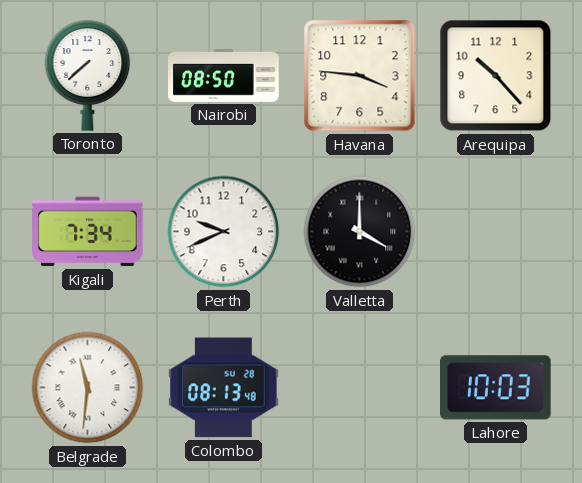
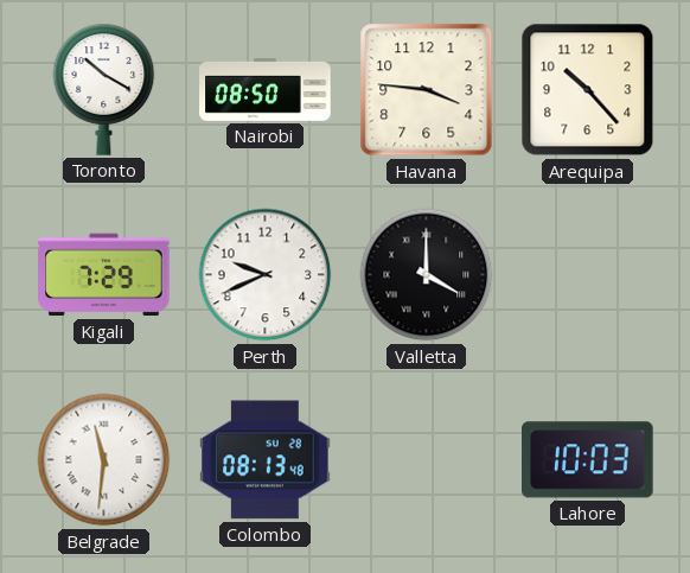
Toronto: 7:38 -> 10:20
Kigali: 7:34 -> 7:29
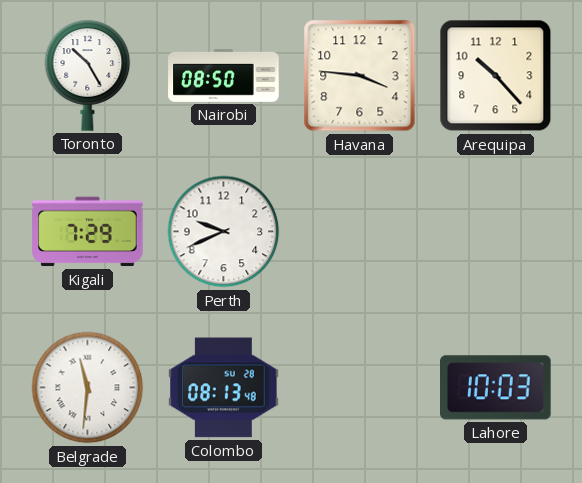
Toronto: 10:20 -> 10:25
Valletta: 4:00 -> none
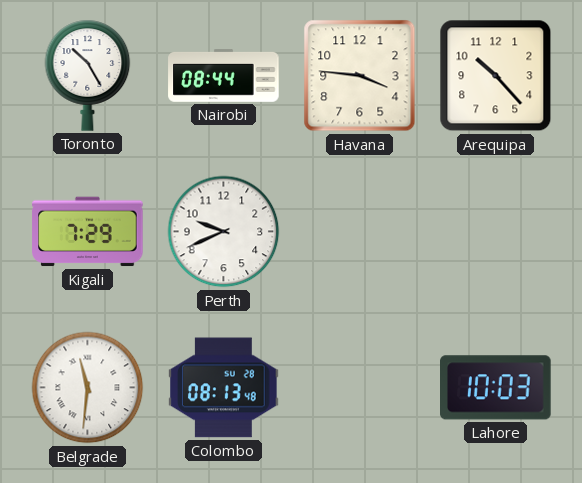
Nairobi: 08:50 -> 08:44
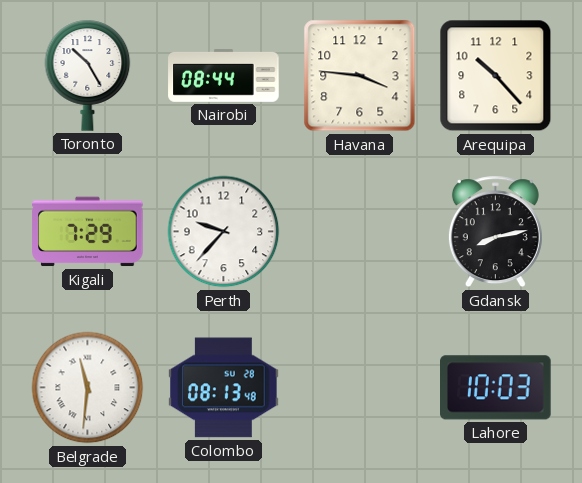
Perth: 9:41 -> 9:37
Gdansk: none -> 8:13
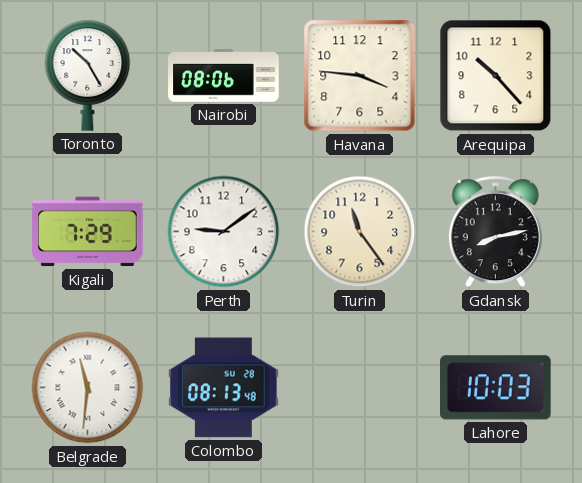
Nairobi: 08:44 -> 08:06
Perth: 9:37 -> 9:09
Turin: none -> 11:24
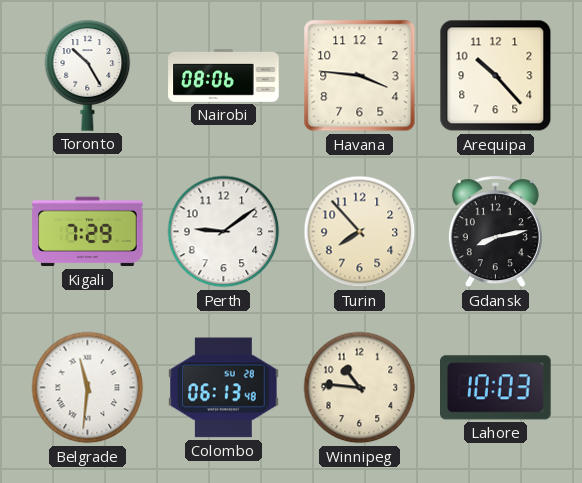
Turin: 11:24 -> 7:53
Colombo: 08:13 -> 06:13
Winnipeg: none -> 10:46
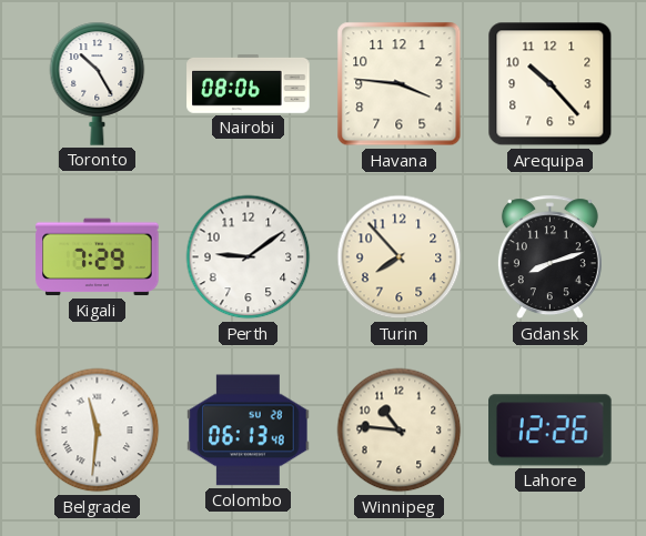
Gdansk: 8:13 -> 8:12
Lahore: 10:03 -> 12:26
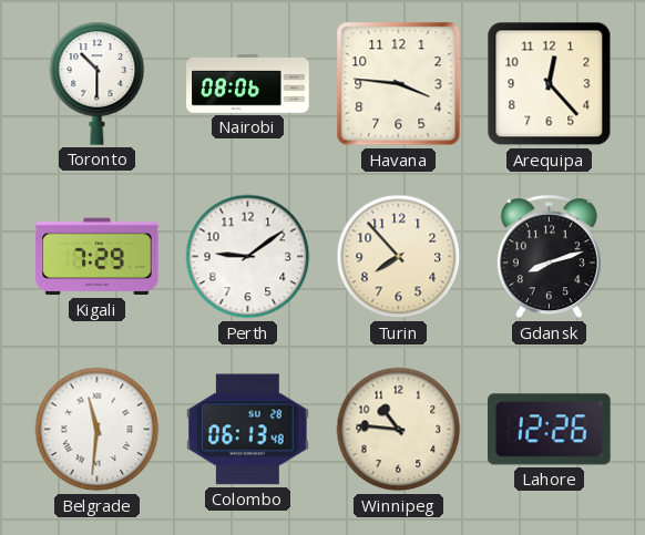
Toronto: 10:25 -> 10:30
Arequipa: 10:23 -> 12:23
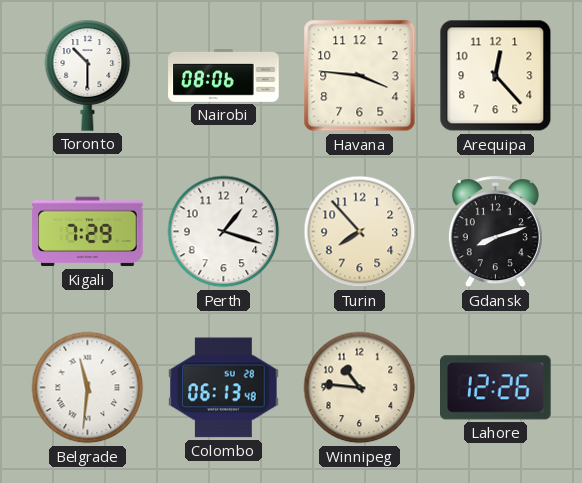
Perth: 9:09 -> 1:18
